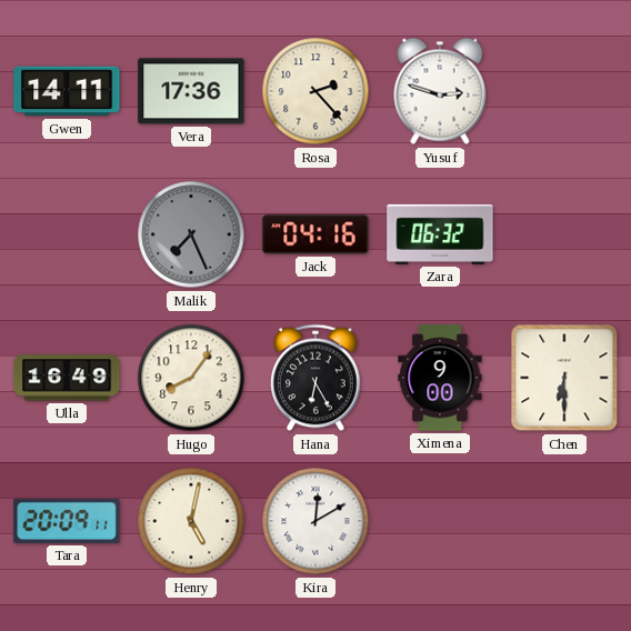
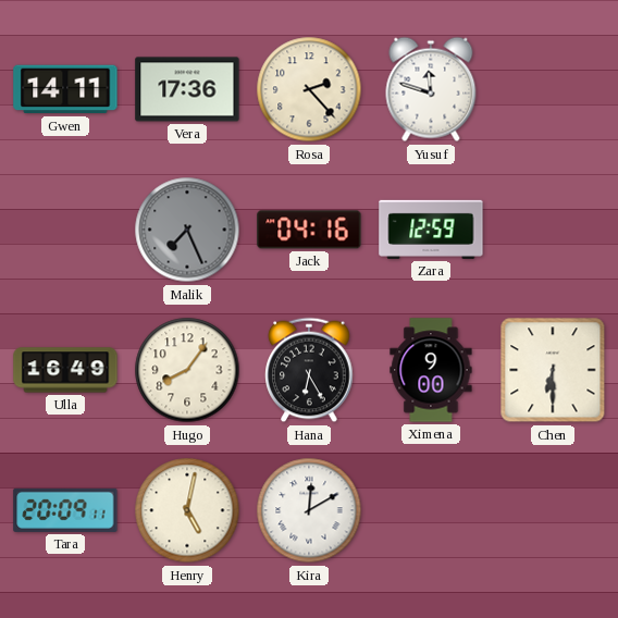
Yusuf: 2:48 -> 11:48
Zara: 06:32 -> 12:59
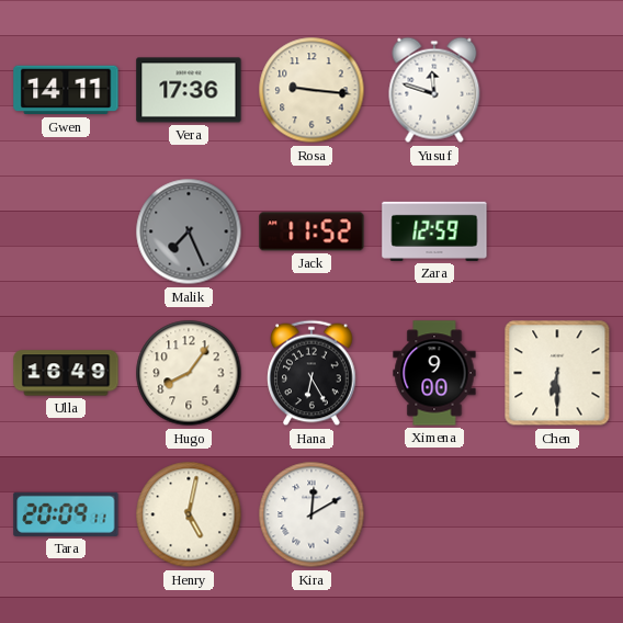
Rosa: 2:23 -> 9:16
Jack: 04:16 -> 11:52
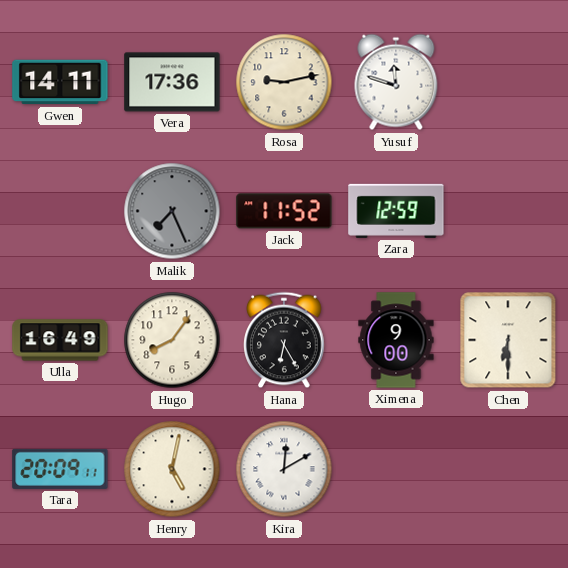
Rosa: 9:16 -> 9:13
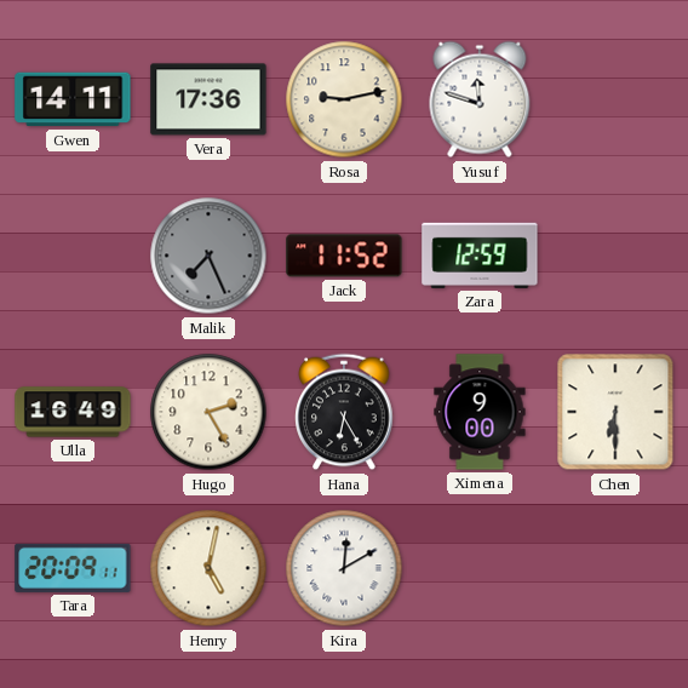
Hugo: 8:06 -> 2:25
